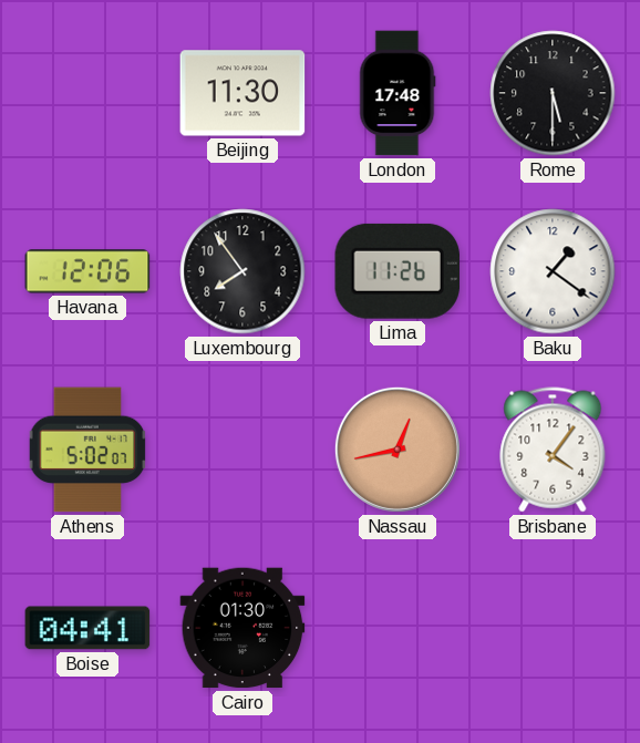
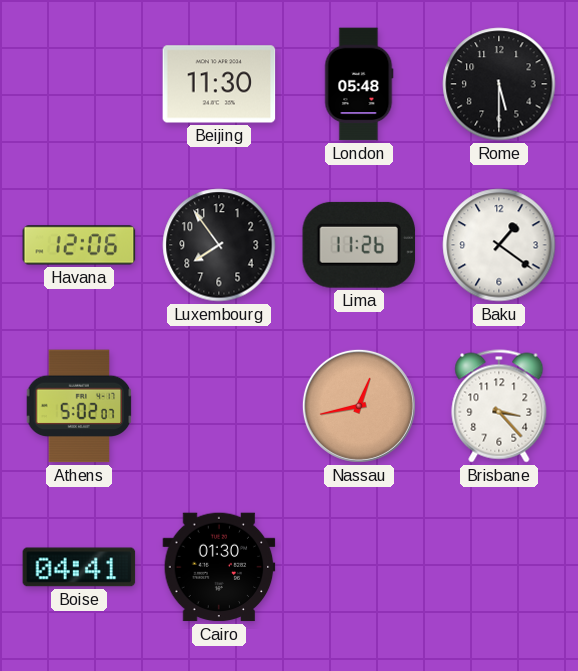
London: 17:48 -> 05:48
Brisbane: 4:06 -> 3:23
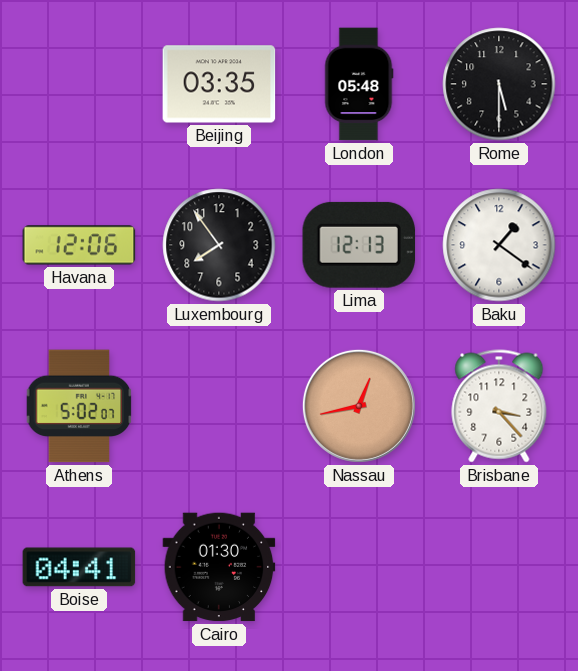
Beijing: 11:30 -> 03:35
Lima: 11:26 -> 12:13
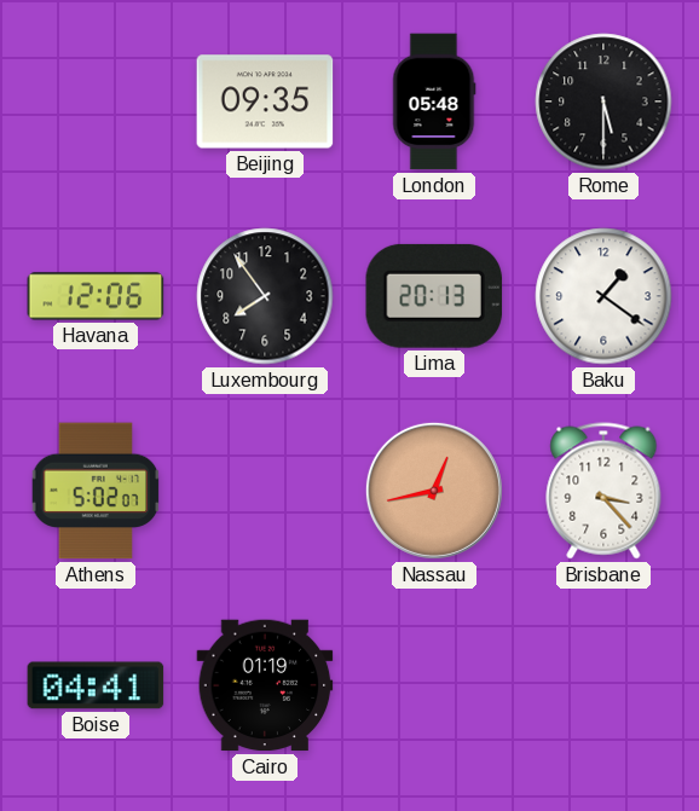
Beijing: 03:35 -> 09:35
Lima: 12:13 -> 20:13
Cairo: 01:30 -> 01:19
